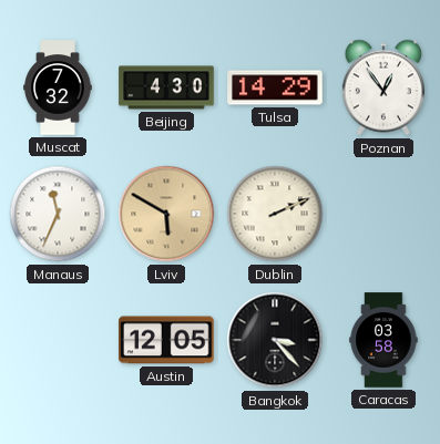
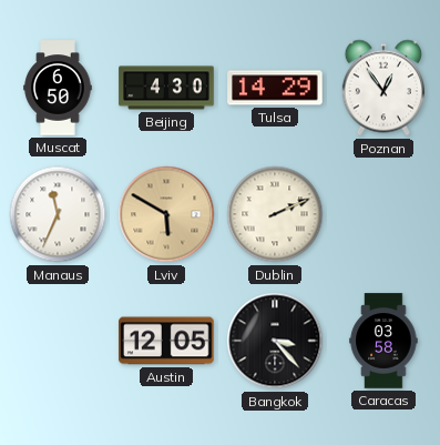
Muscat: 7:32 -> 6:50
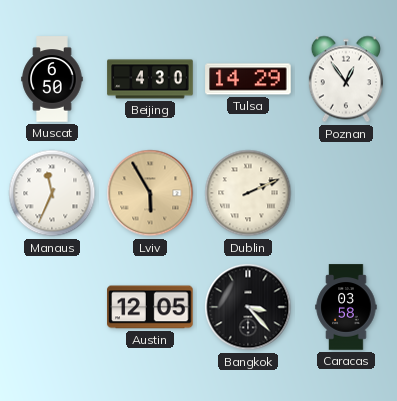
Lviv: 5:50 -> 5:55
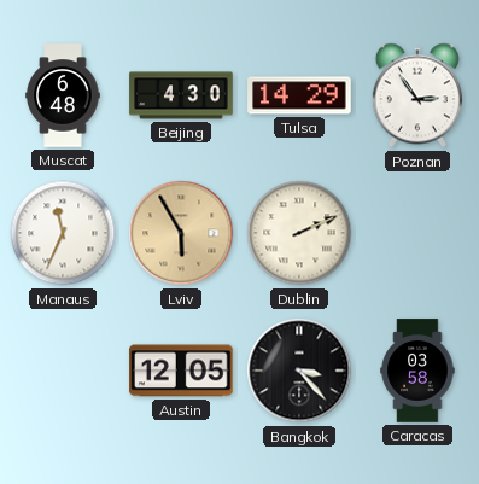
Muscat: 6:50 -> 6:48
Poznan: 12:54 -> 2:54
